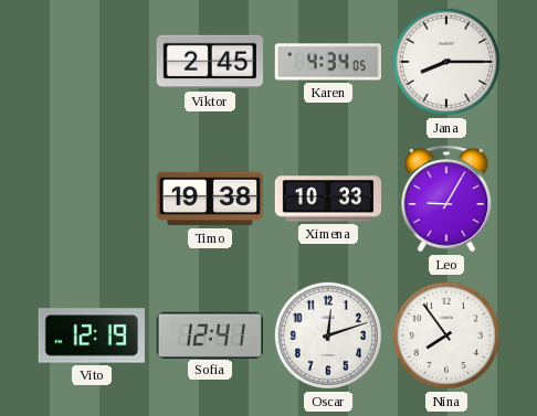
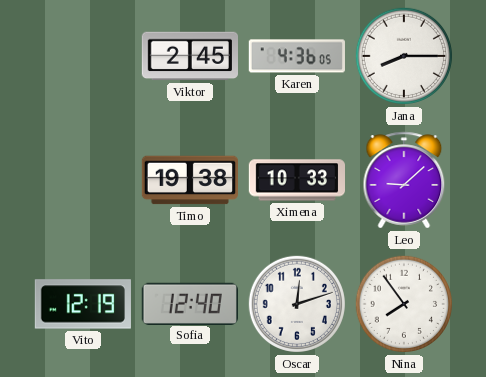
Karen: 4:34 -> 4:36
Leo: 9:05 -> 9:08
Sofia: 12:41 -> 12:40
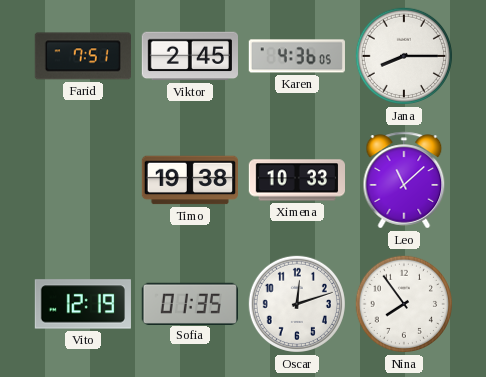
Farid: none -> 7:51
Leo: 9:08 -> 11:08
Sofia: 12:40 -> 01:35
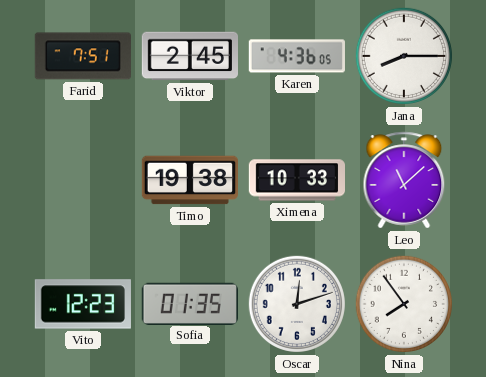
Vito: 12:19 -> 12:23
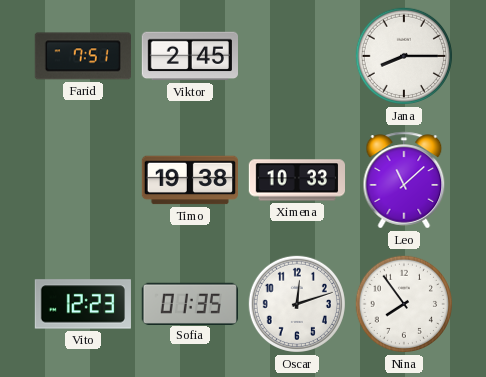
Karen: 4:36 -> none
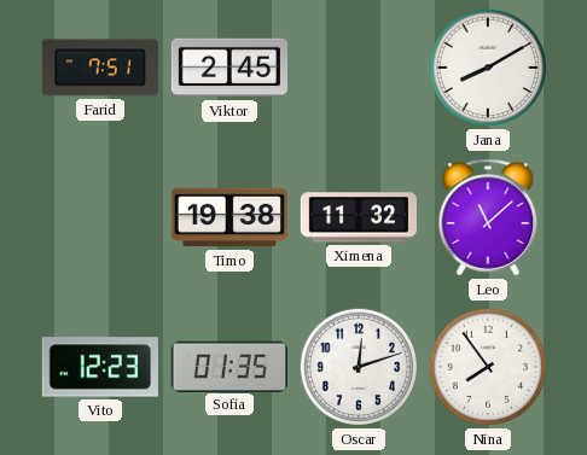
Jana: 8:15 -> 8:10
Ximena: 10:33 -> 11:32
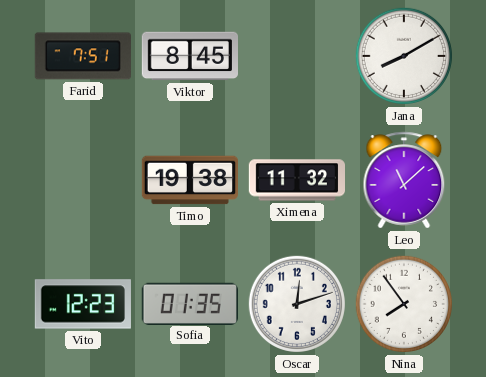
Viktor: 2:45 -> 8:45
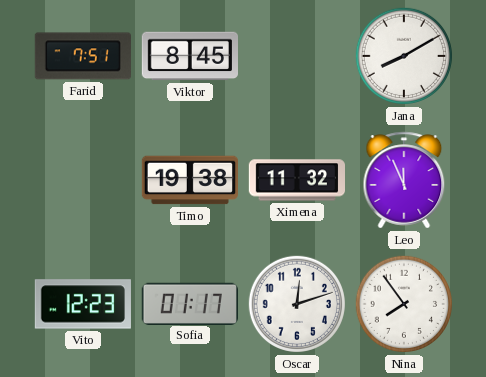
Leo: 11:08 -> 11:56
Sofia: 01:35 -> 01:17
